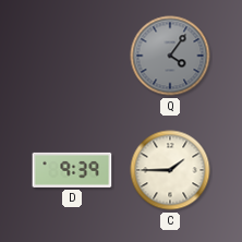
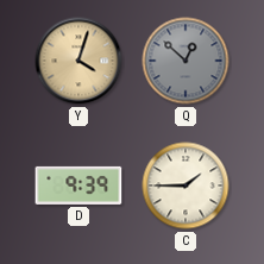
Y: none -> 4:03
Q: 4:06 -> 12:52
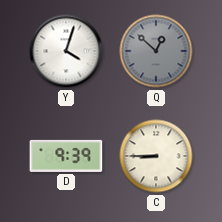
Y dial: champagne -> white
C: 1:45 -> 8:45
